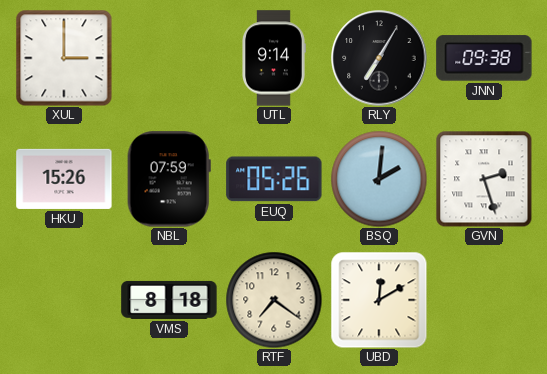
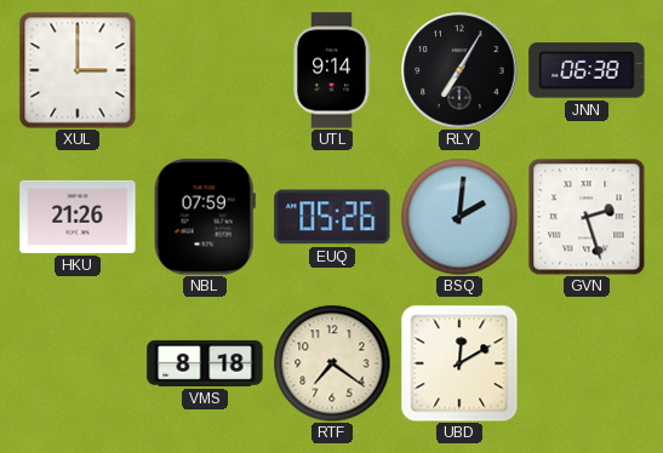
JNN: 09:38 -> 06:38
HKU: 15:26 -> 21:26
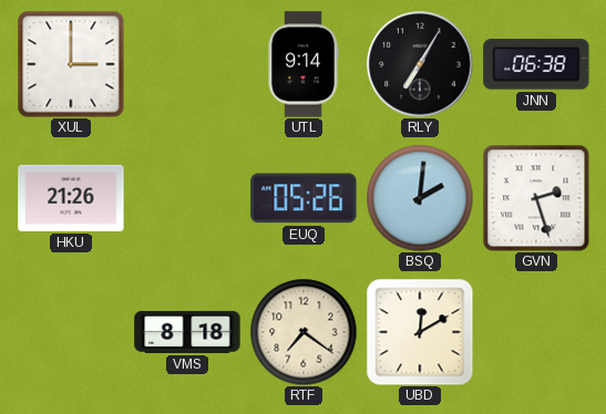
NBL: 07:59 -> none
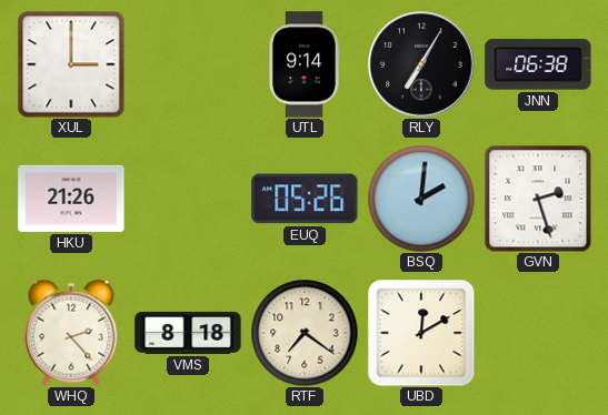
WHQ: none -> 2:23
